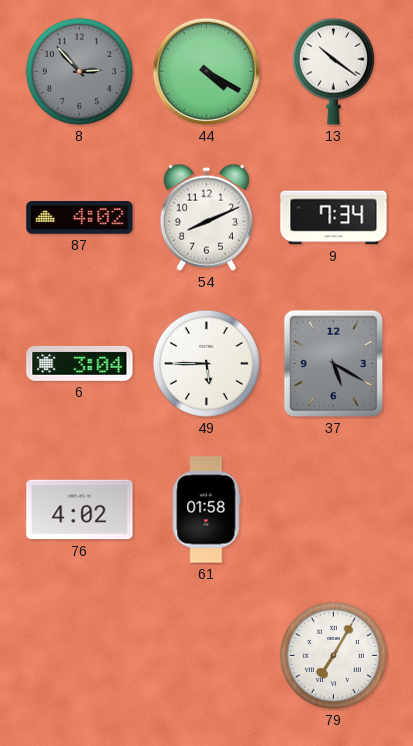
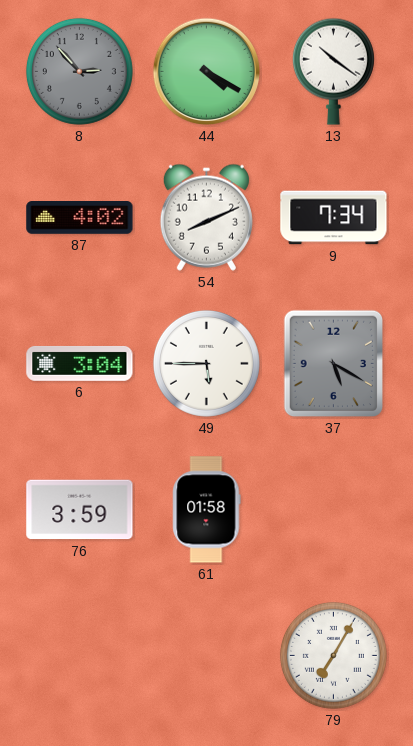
76: 4:02 -> 3:59
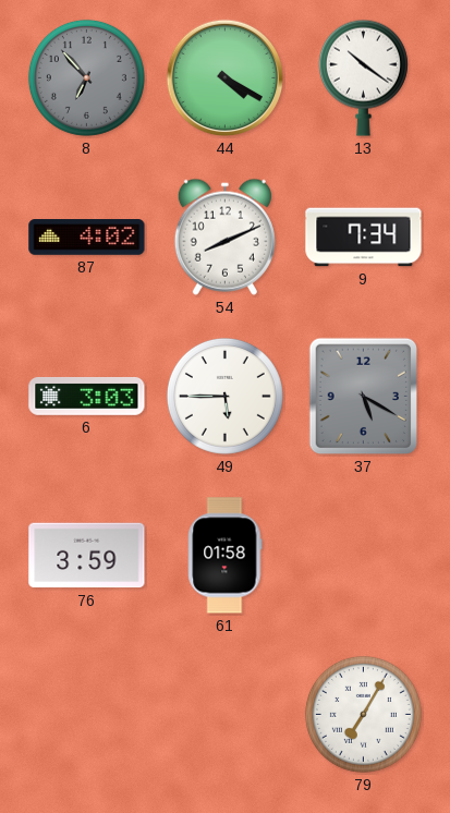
8: 2:53 -> 6:53
6: 3:04 -> 3:03
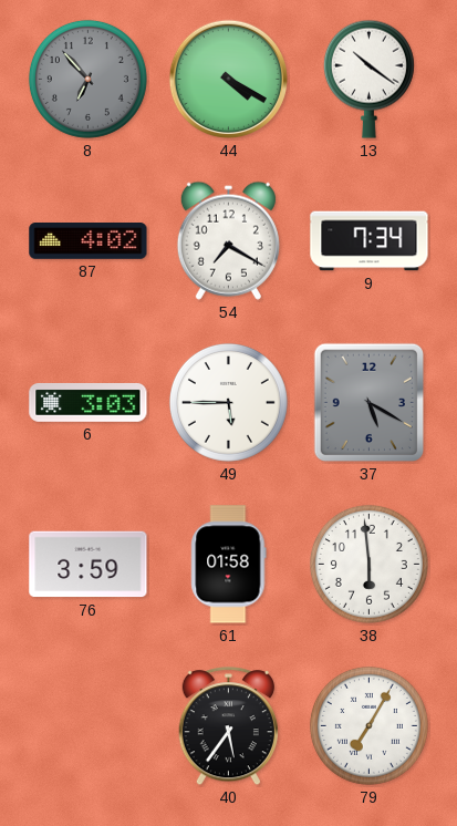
54: 8:11 -> 7:20
38: none -> 5:59
40: none -> 5:36
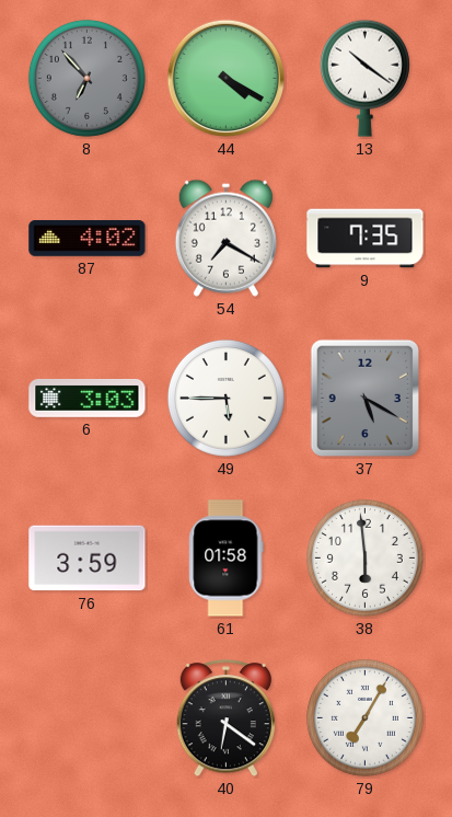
9: 7:34 -> 7:35
40: 5:36 -> 6:21
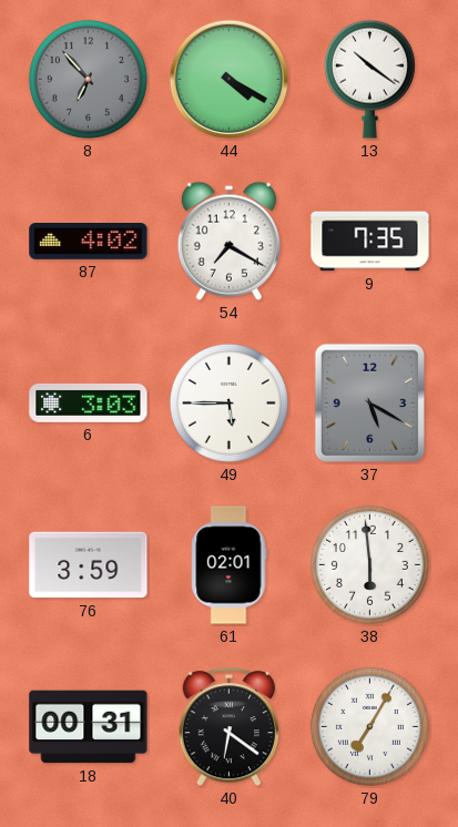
61: 01:58 -> 02:01
18: none -> 00:31
